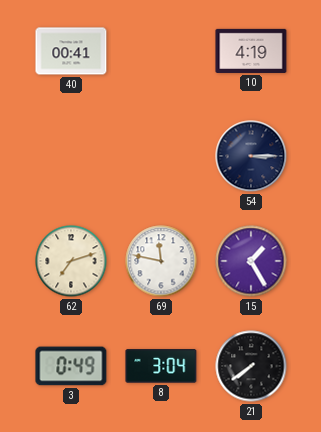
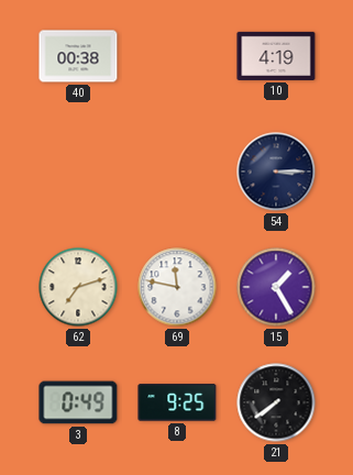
40: 00:41 -> 00:38
8: 3:04 -> 9:25
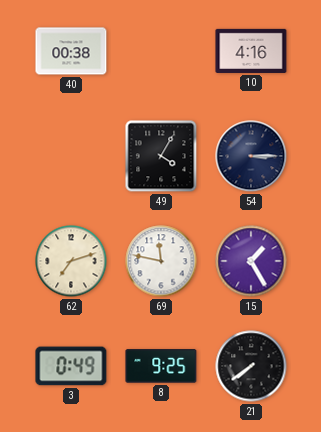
10: 4:19 -> 4:16
49: none -> 4:05
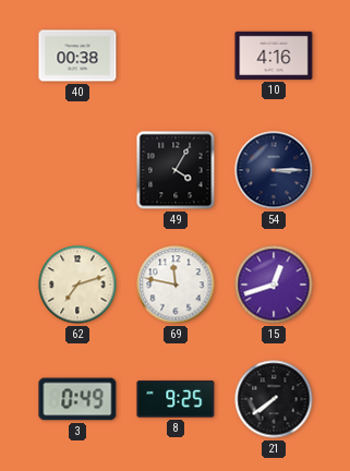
15: 1:25 -> 12:42
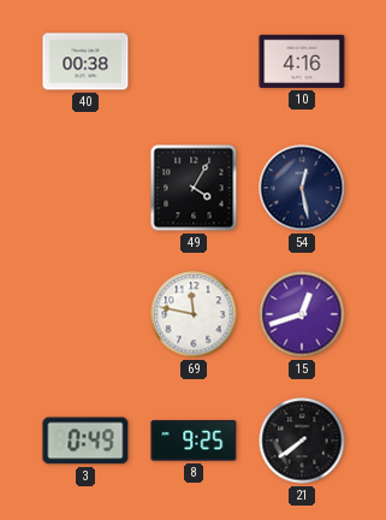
54: 3:15 -> 12:28
62: 7:12 -> none
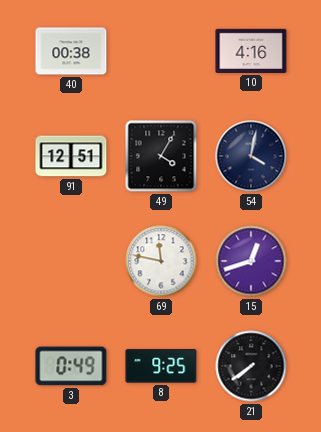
91: none -> 12:51
54: 12:28 -> 4:02
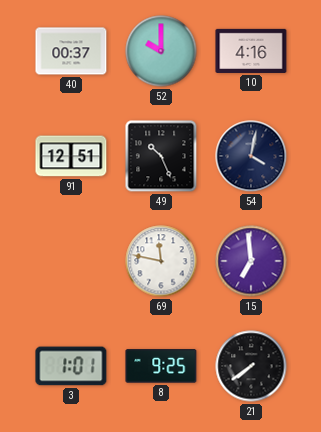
40: 00:38 -> 00:37
52: none -> 10:00
49: 4:05 -> 10:26
15: 12:42 -> 6:59
3: 0:49 -> 1:01
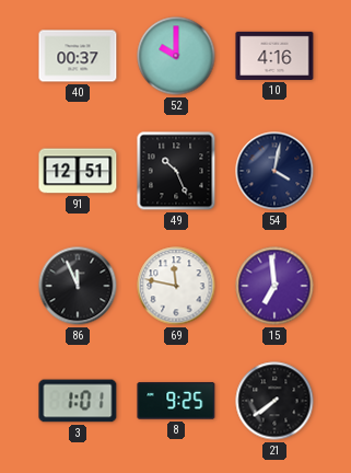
86: none -> 11:56
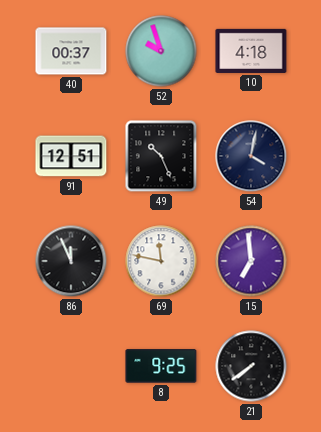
52: 10:00 -> 9:57
10: 4:16 -> 4:18
3: 1:01 -> none
